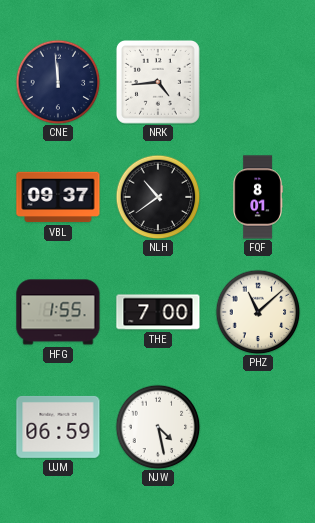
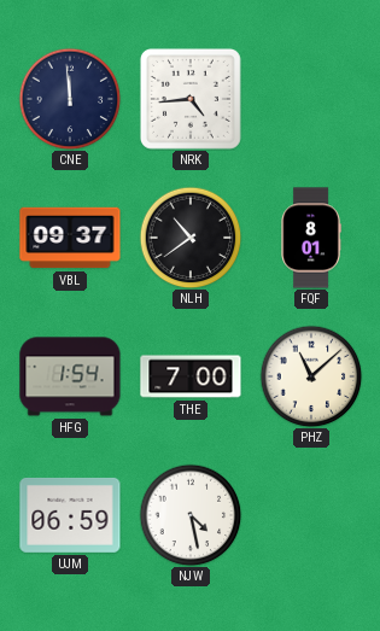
HFG: 1:55 -> 1:54
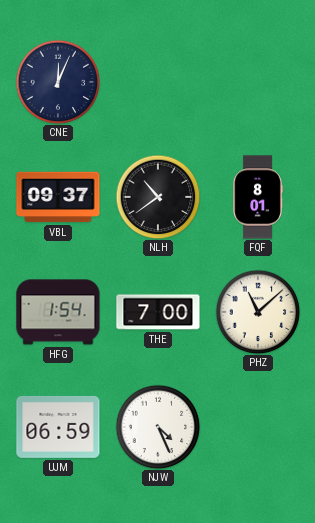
CNE: 11:59 -> 12:04
NRK: 4:44 -> none
NJW: 4:28 -> 4:26
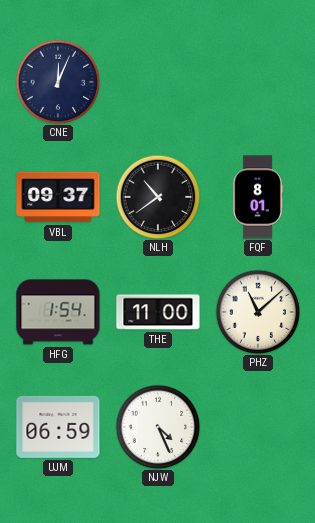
THE: 7:00 -> 11:00
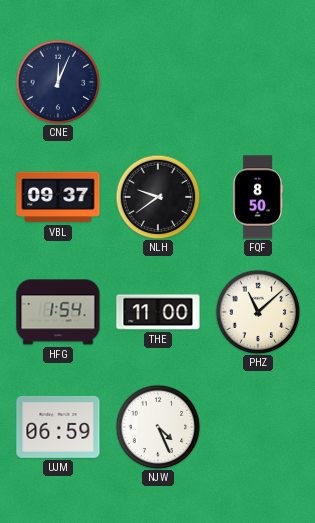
NLH: 10:39 -> 9:39
FQF: 8:01 -> 8:50
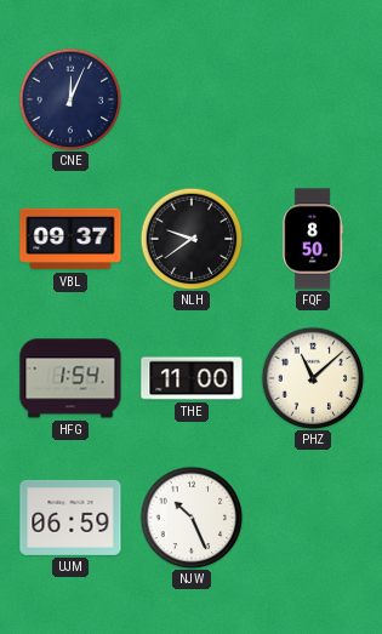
NJW: 4:26 -> 10:26
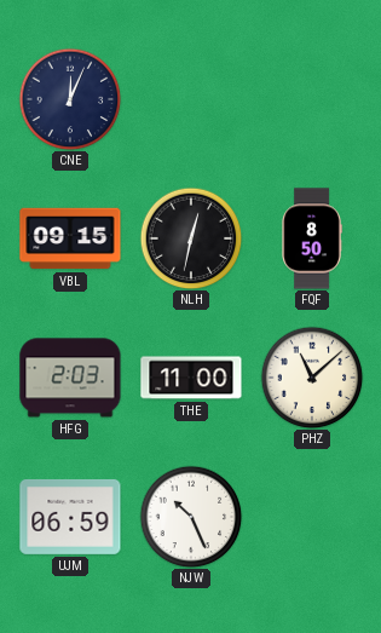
VBL: 09:37 -> 09:15
NLH: 9:39 -> 12:32
HFG: 1:54 -> 2:03
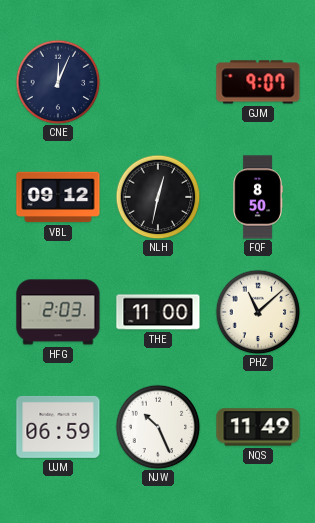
GJM: none -> 9:07
VBL: 09:15 -> 09:12
NQS: none -> 11:49
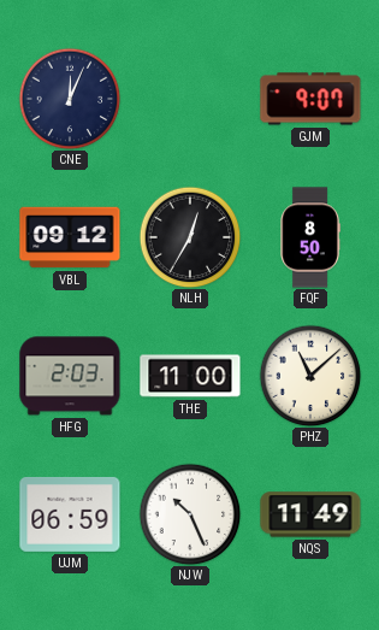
NLH: 12:32 -> 12:35
